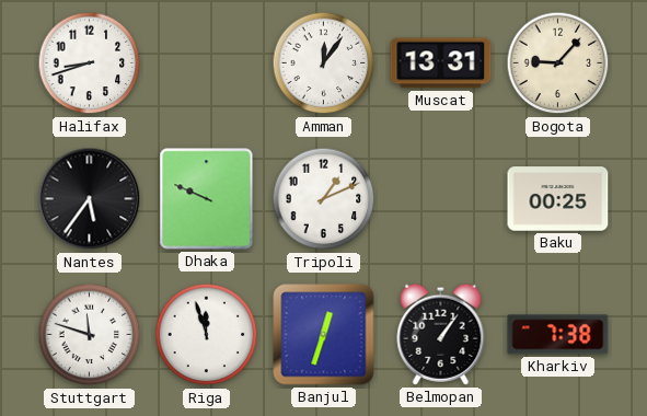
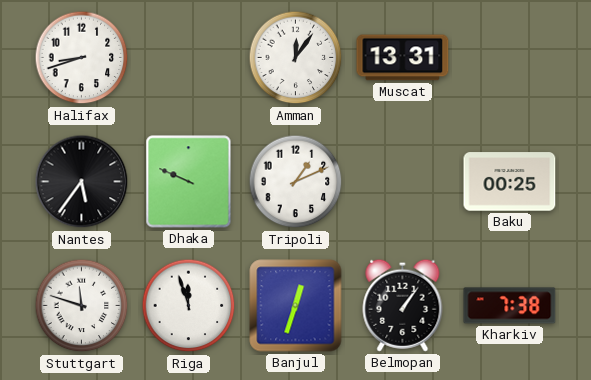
Bogota: 9:07 -> none
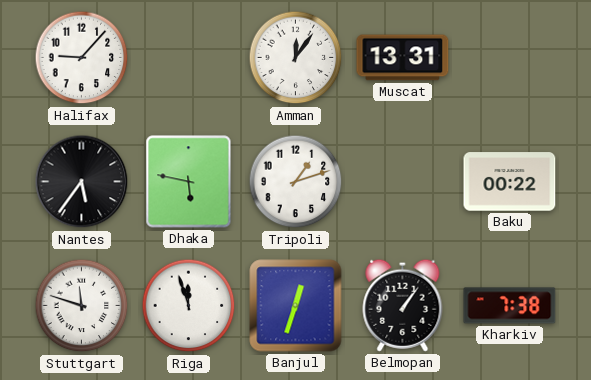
Halifax: 8:42 -> 9:07
Dhaka: 9:49 -> 5:47
Tripoli: 1:11 -> 1:12
Baku: 00:25 -> 00:22
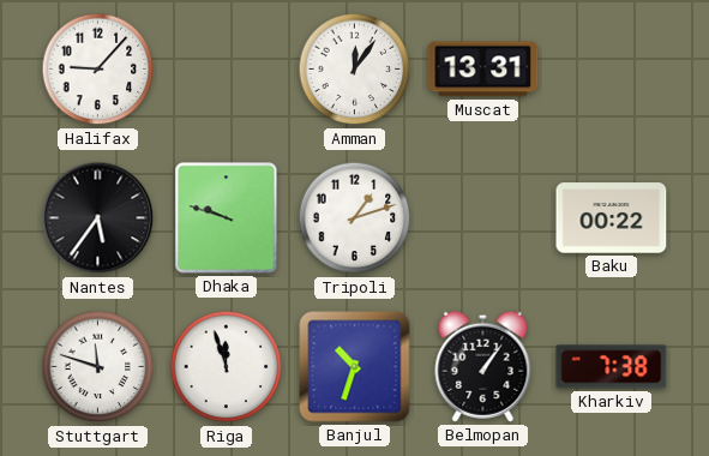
Dhaka: 5:47 -> 9:48
Banjul: 12:33 -> 10:33
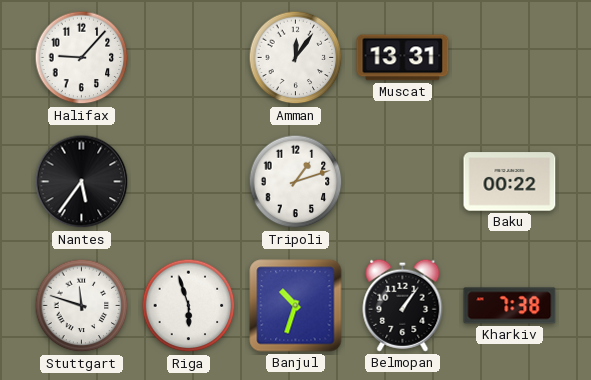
Dhaka: 9:48 -> none
Riga: 11:57 -> 5:57
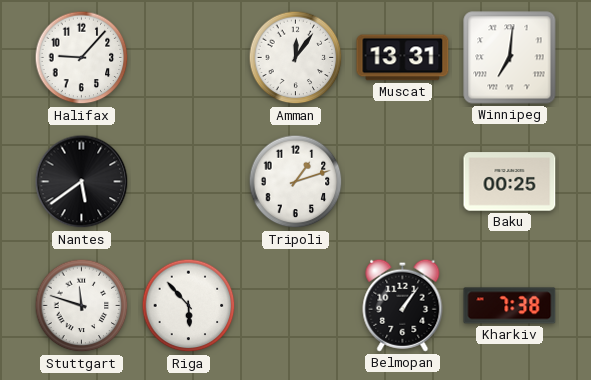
Winnipeg: none -> 7:01
Nantes: 5:36 -> 5:39
Baku: 00:22 -> 00:25
Riga: 5:57 -> 5:53
Banjul: 10:33 -> none
